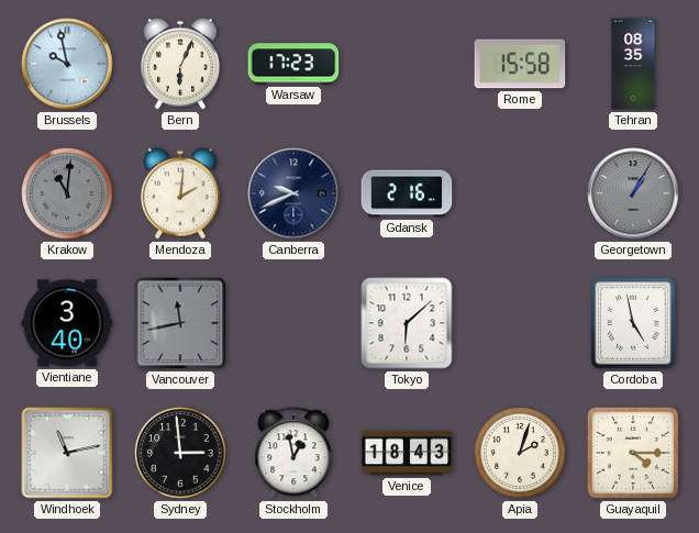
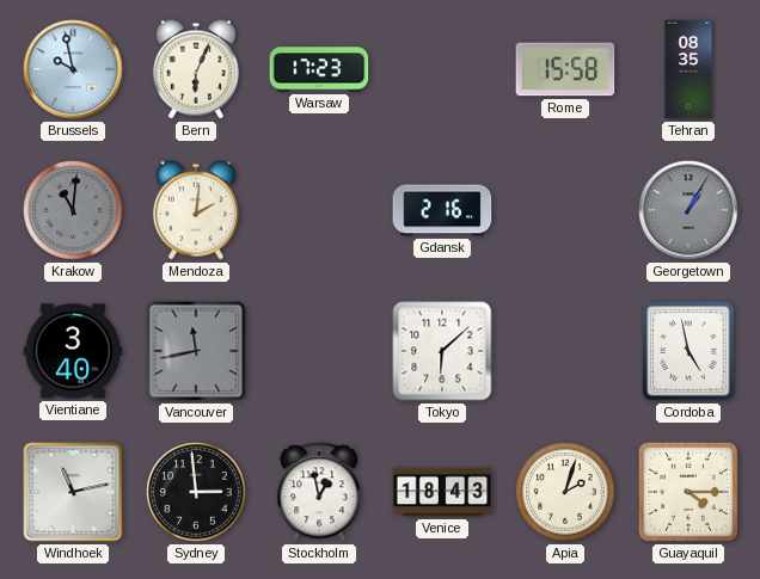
Canberra: 9:41 -> none
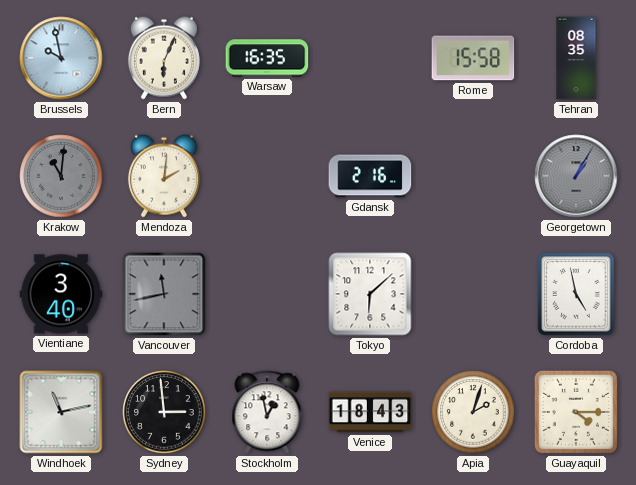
Warsaw: 17:23 -> 16:35
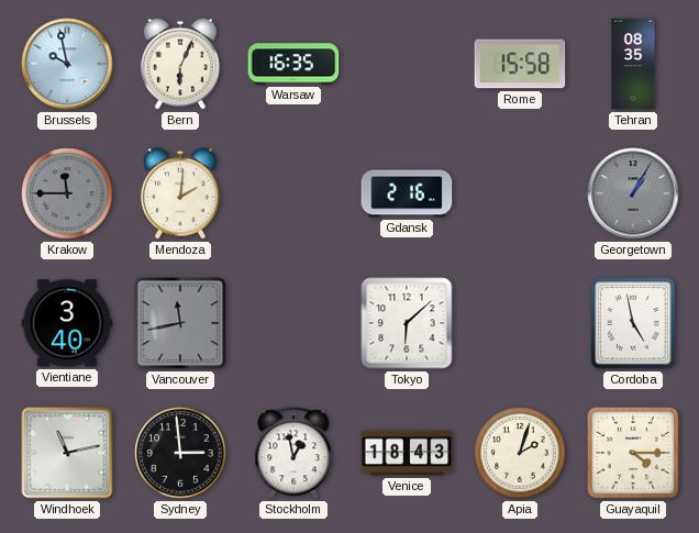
Krakow: 11:01 -> 11:45
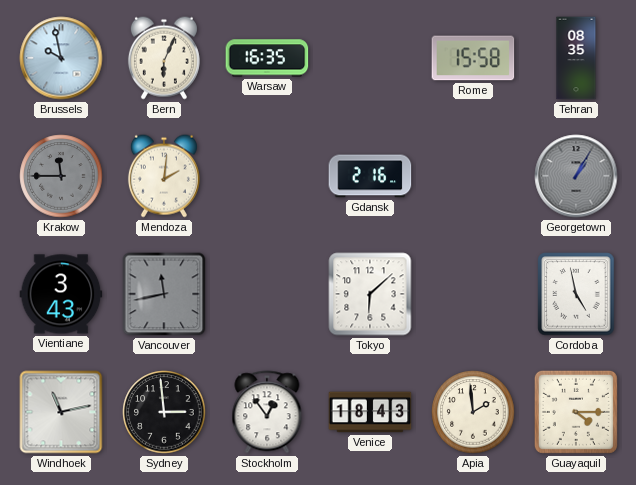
Vientiane: 3:40 -> 3:43
Stockholm: 12:58 -> 12:54
Apia: 2:03 -> 1:59
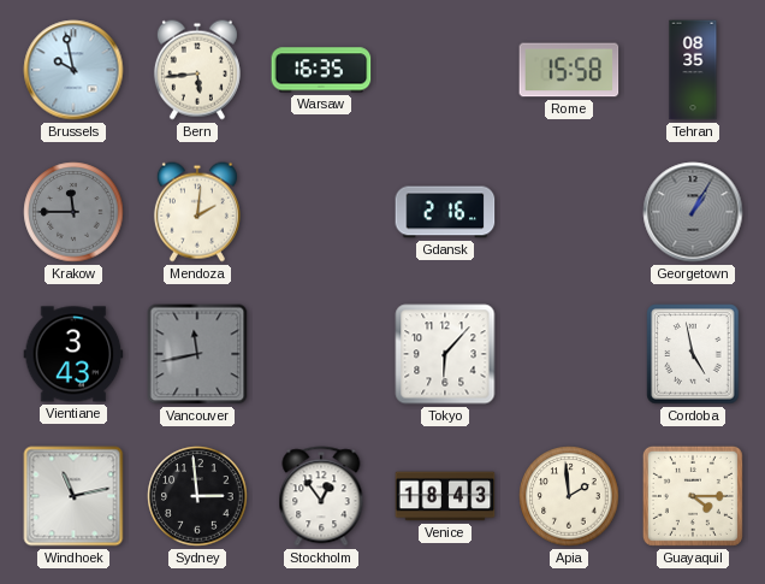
Bern: 6:04 -> 5:44
Tokyo: 6:08 -> 6:07
